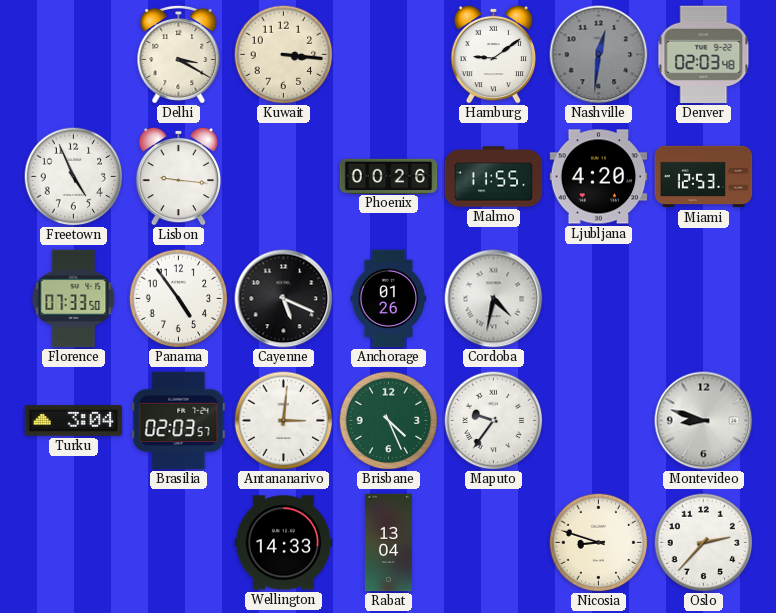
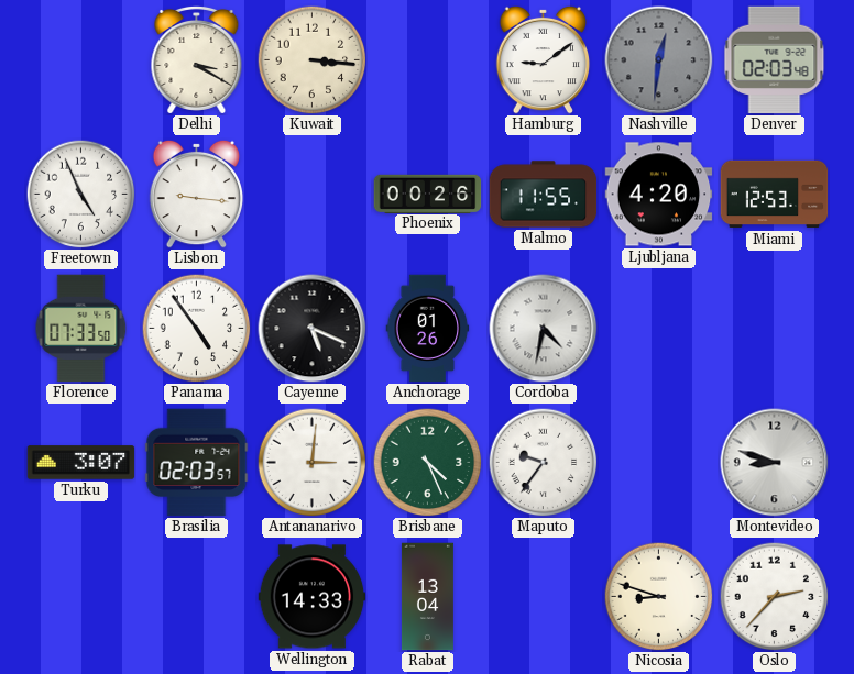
Turku: 3:04 -> 3:07
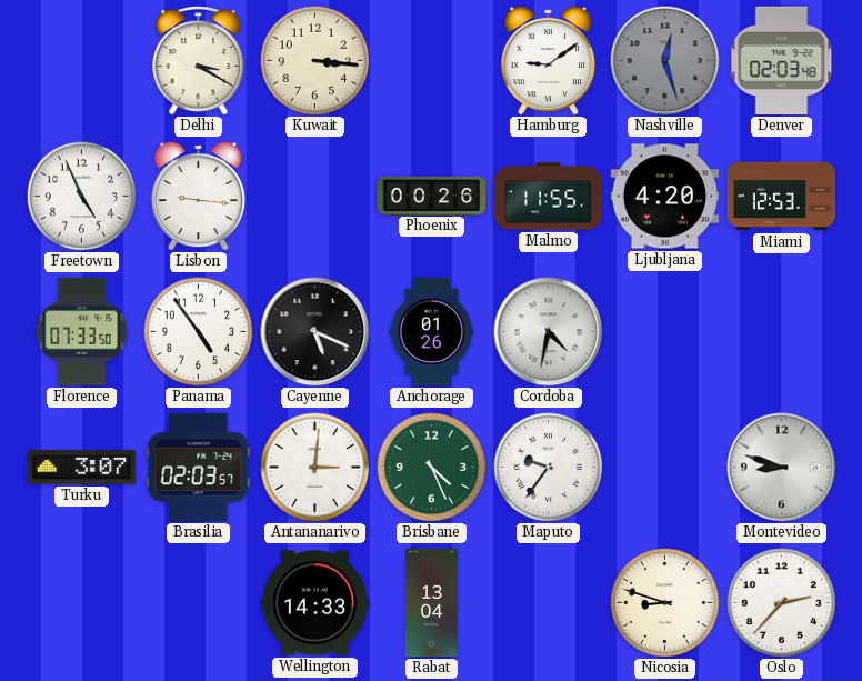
Nashville: 12:31 -> 12:27
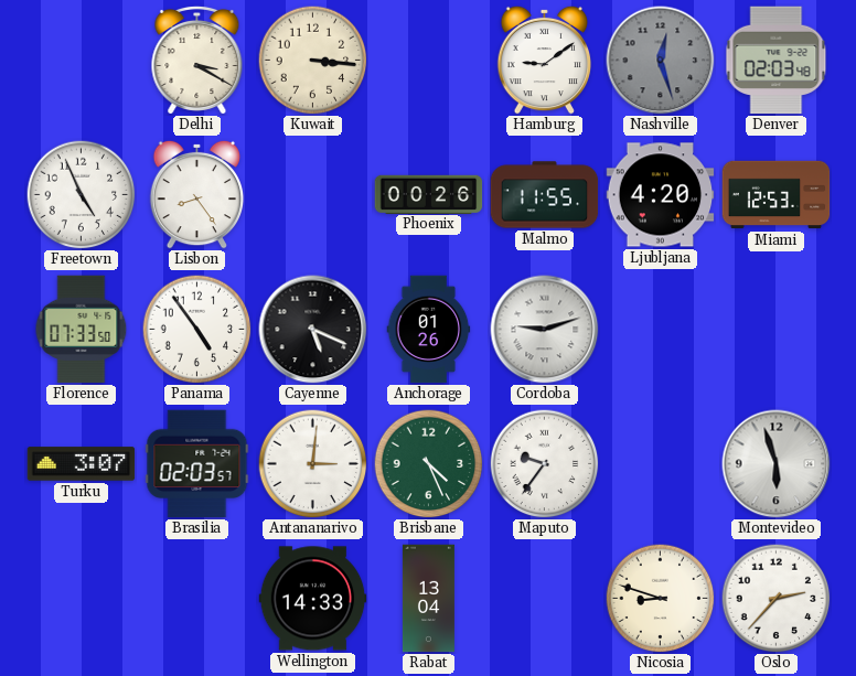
Lisbon: 9:16 -> 8:24
Cordoba: 4:32 -> 9:12
Montevideo: 8:48 -> 5:57
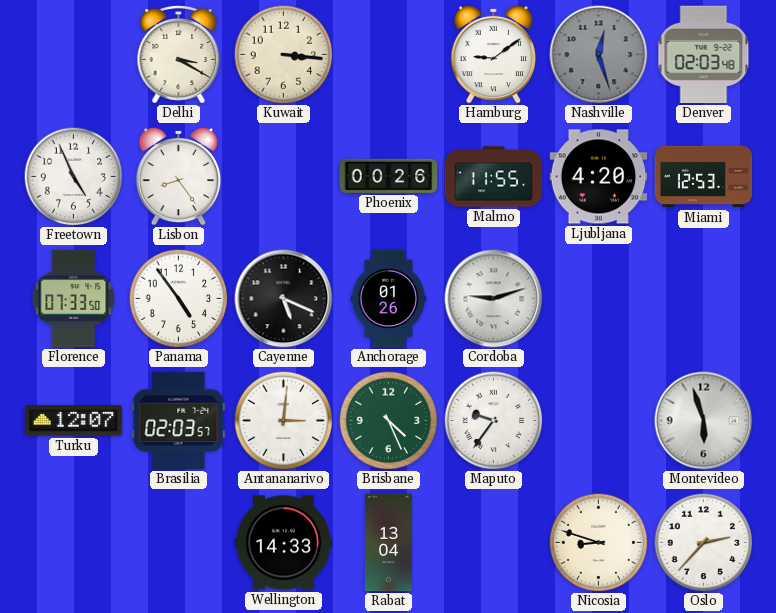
Turku: 3:07 -> 12:07
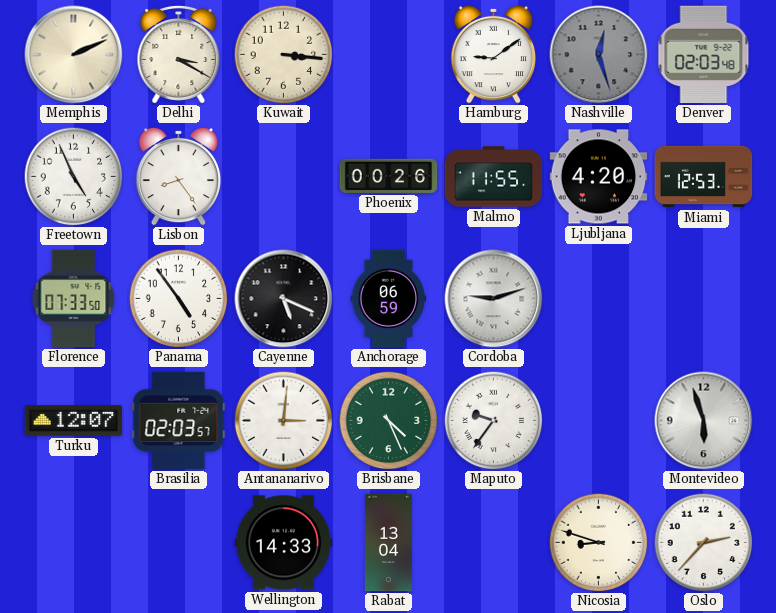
Memphis: none -> 2:11
Anchorage: 01:26 -> 06:59
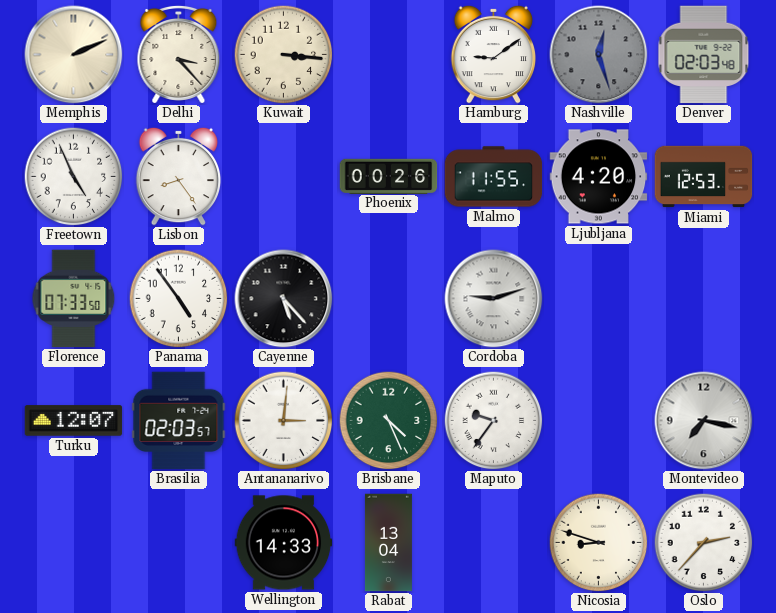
Delhi: 3:20 -> 3:23
Cayenne: 5:19 -> 5:23
Anchorage: 06:59 -> none
Montevideo: 5:57 -> 7:17
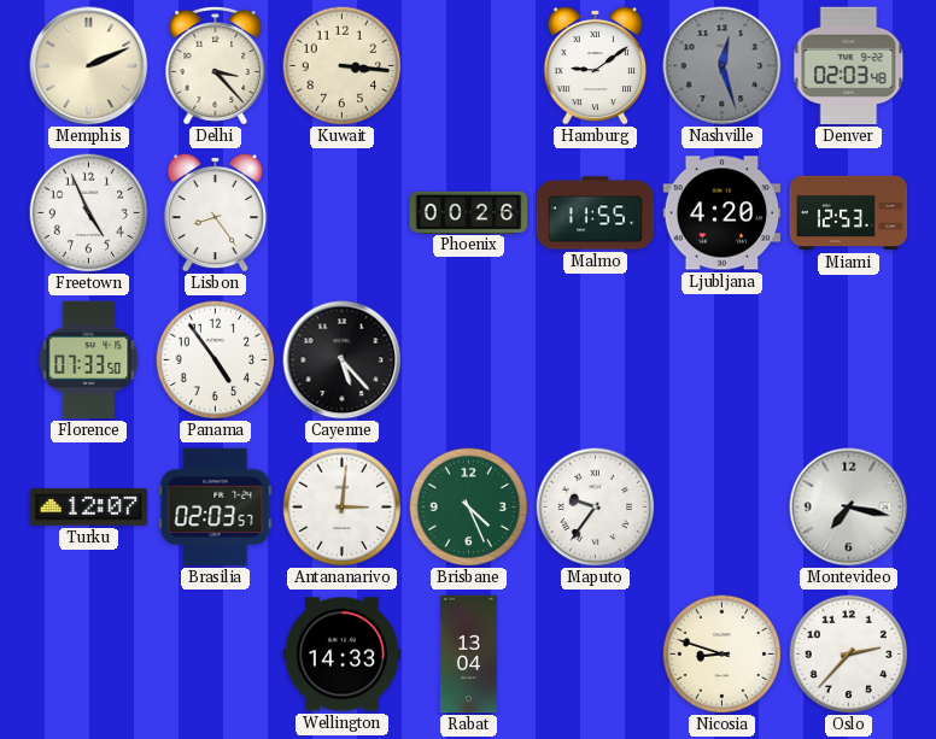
Cordoba: 9:12 -> none
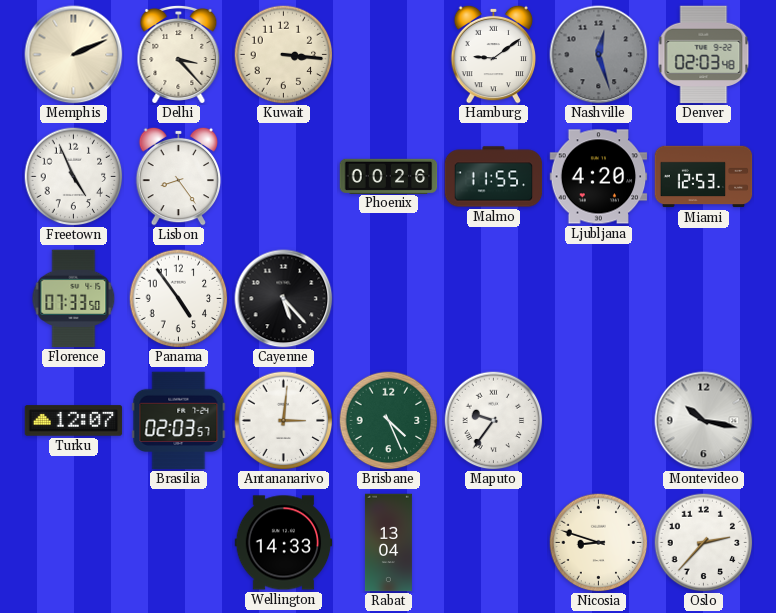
Montevideo: 7:17 -> 10:17
